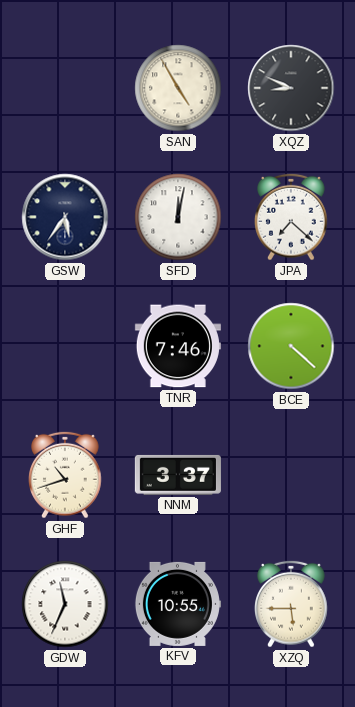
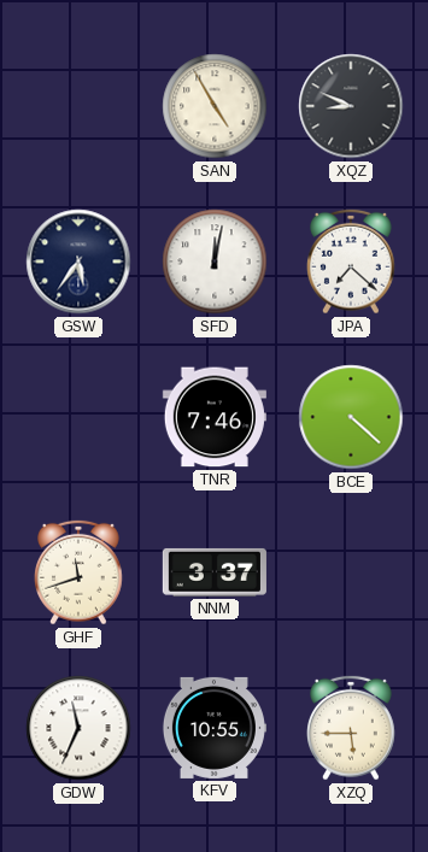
GHF: 10:42 -> 11:42
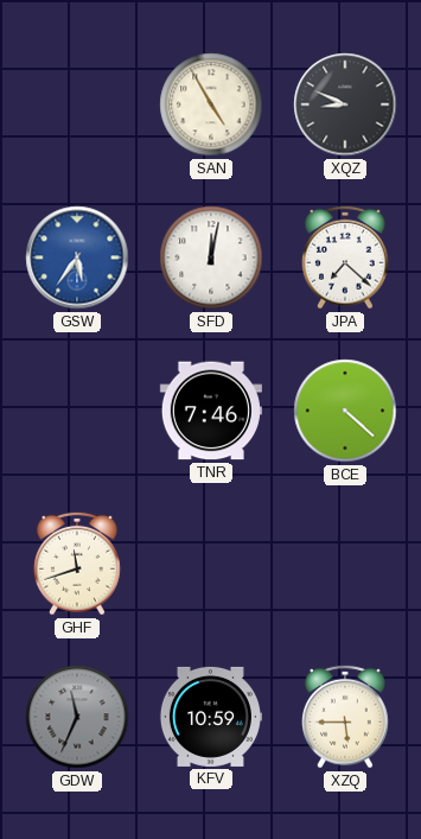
GSW dial: navy -> blue
NNM: 3:37 -> none
GDW dial: white -> grey
KFV: 10:55 -> 10:59
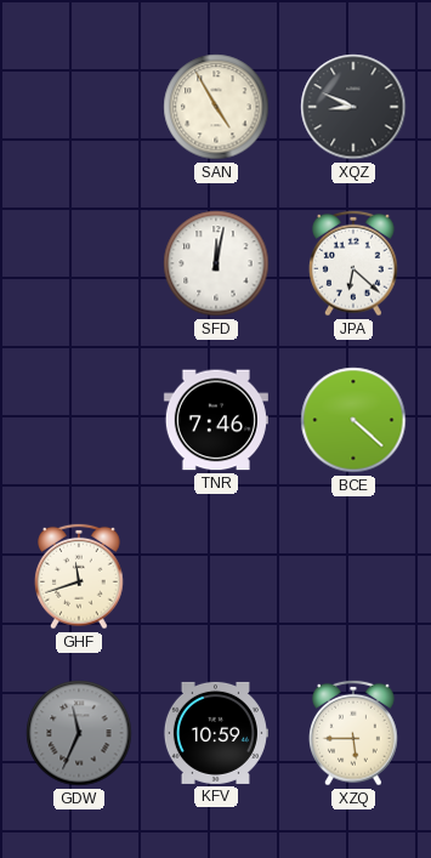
GSW: 5:36 -> none
JPA: 7:22 -> 6:22
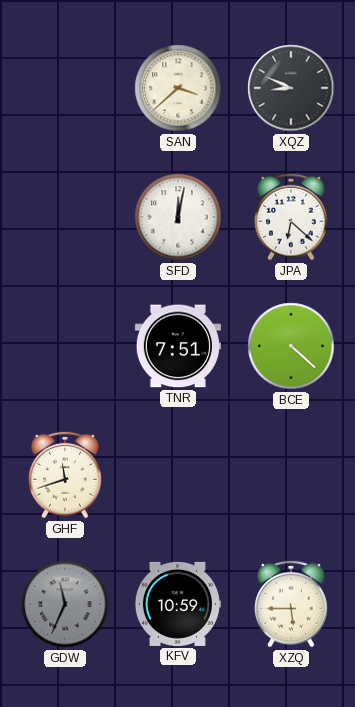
SAN: 4:55 -> 3:38
TNR: 7:46 -> 7:51
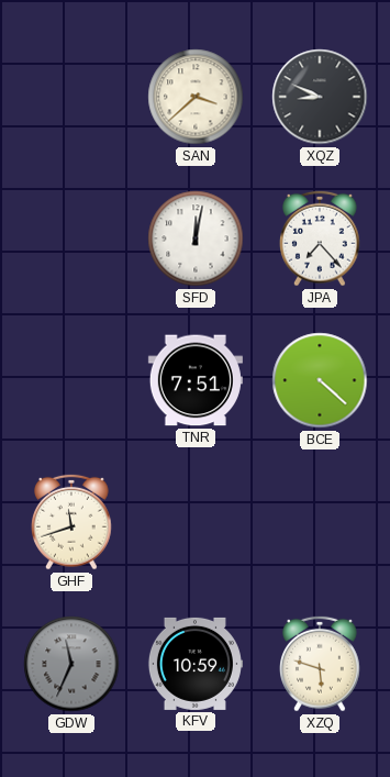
JPA: 6:22 -> 7:23
XZQ: 5:45 -> 5:48
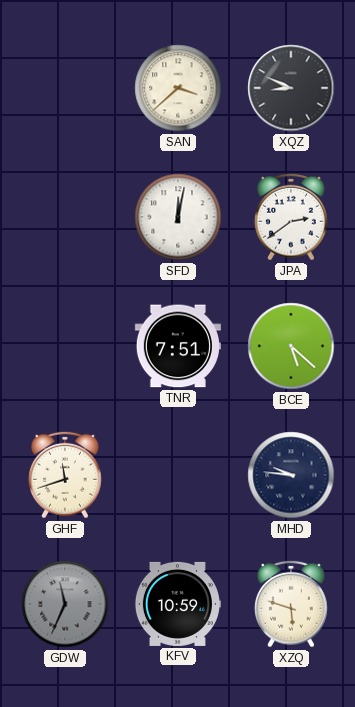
JPA: 7:23 -> 2:39
BCE: 4:22 -> 5:22
MHD: none -> 9:46
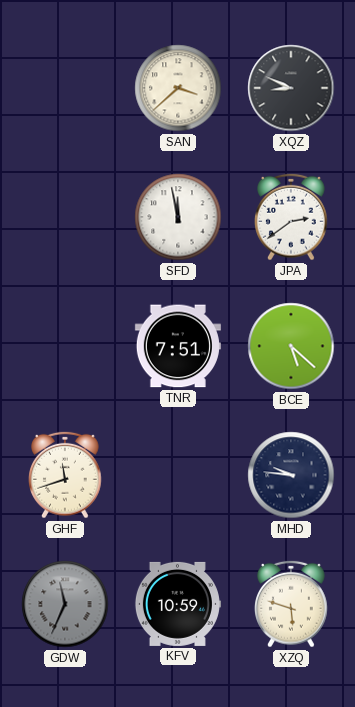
SFD: 12:02 -> 11:58
